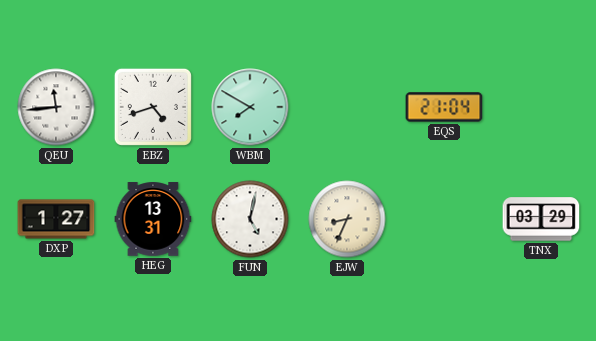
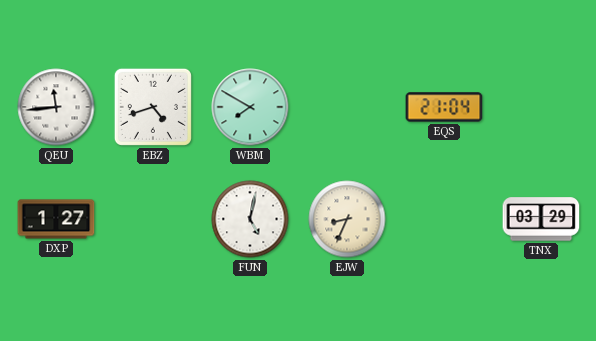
HEG: 13:31 -> none
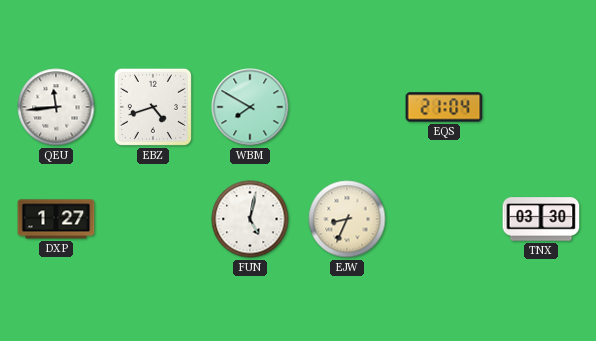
TNX: 03:29 -> 03:30
